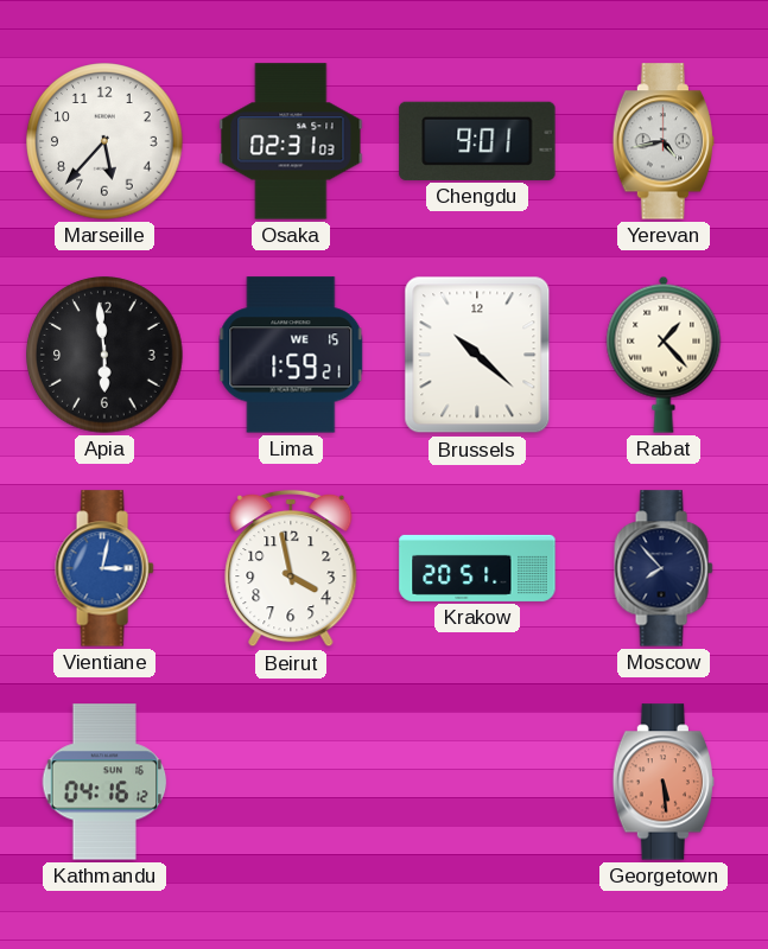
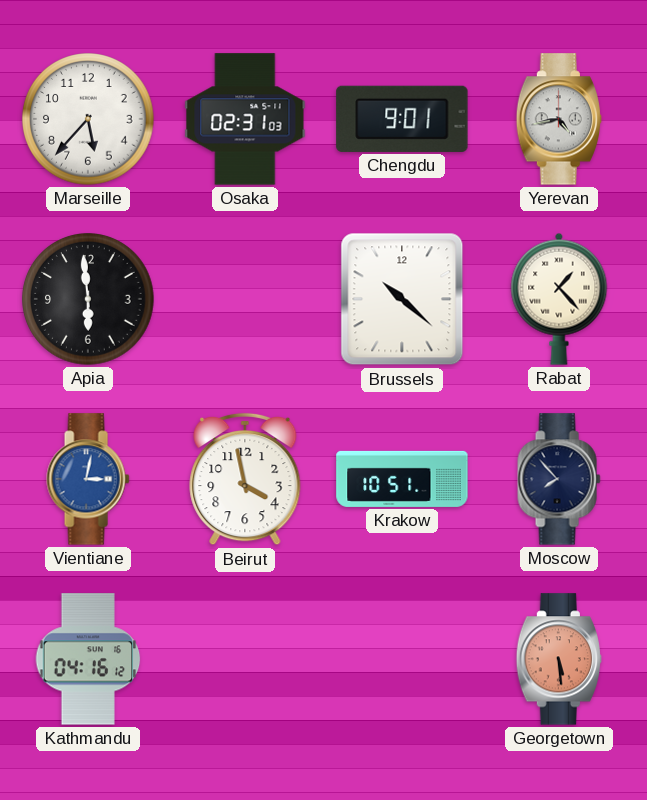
Lima: 1:59 -> none
Krakow: 20:51 -> 10:51
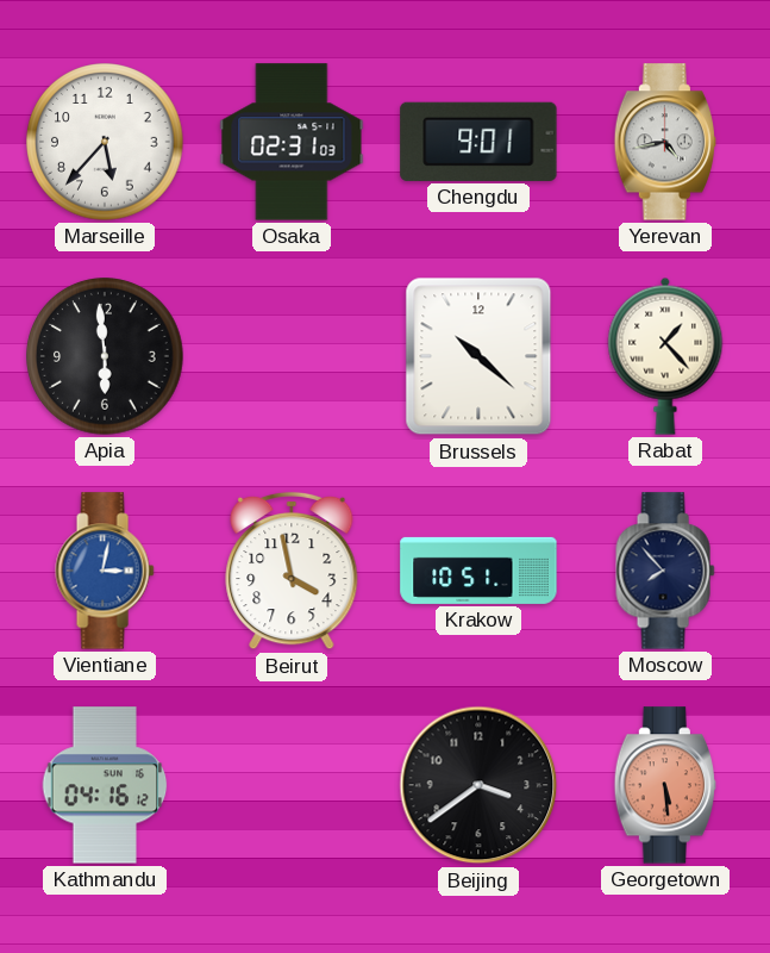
Beijing: none -> 3:39
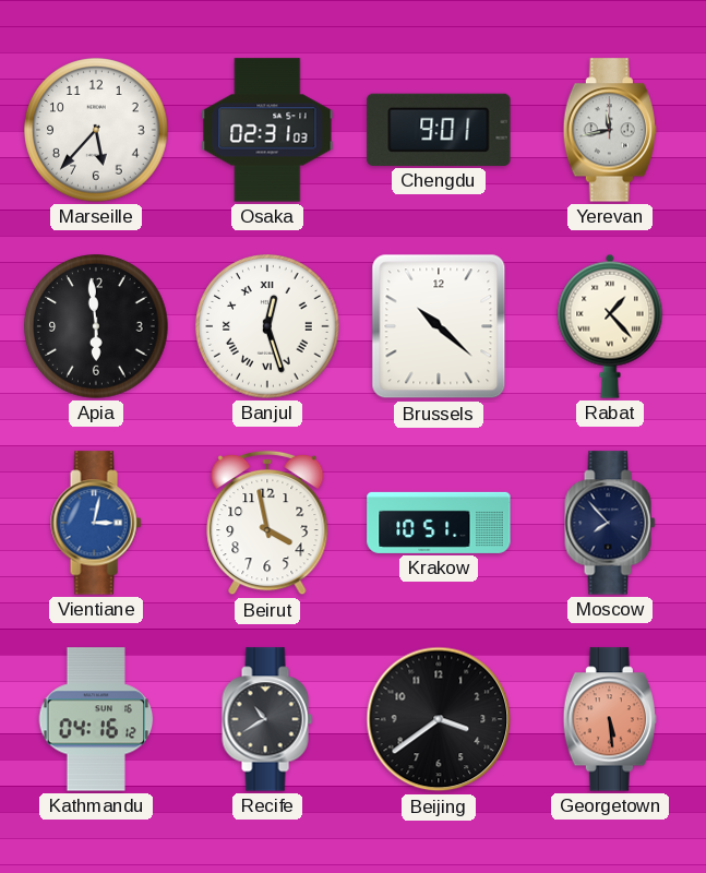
Yerevan: 4:43 -> 11:43
Banjul: none -> 12:27
Recife: none -> 10:40
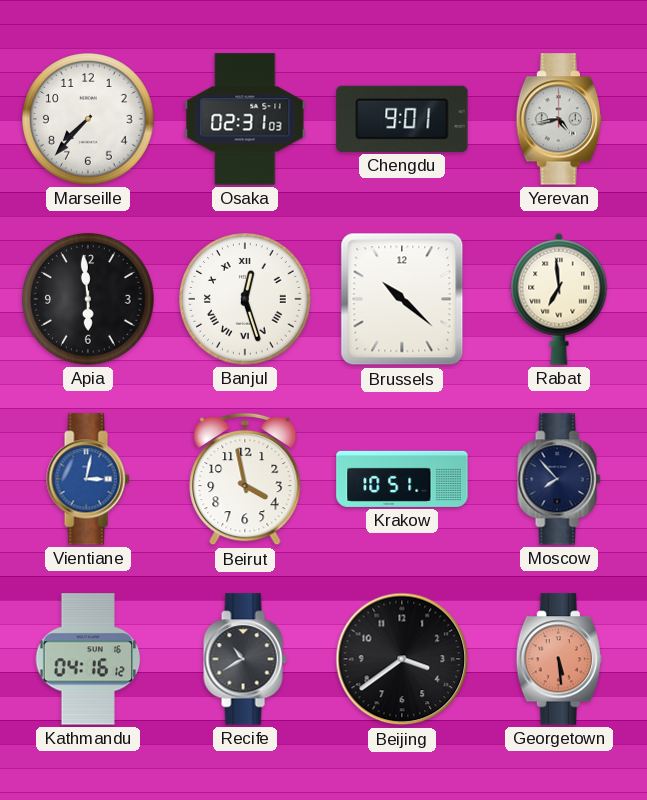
Marseille: 5:37 -> 7:37
Yerevan: 11:43 -> 4:43
Rabat: 1:23 -> 6:59
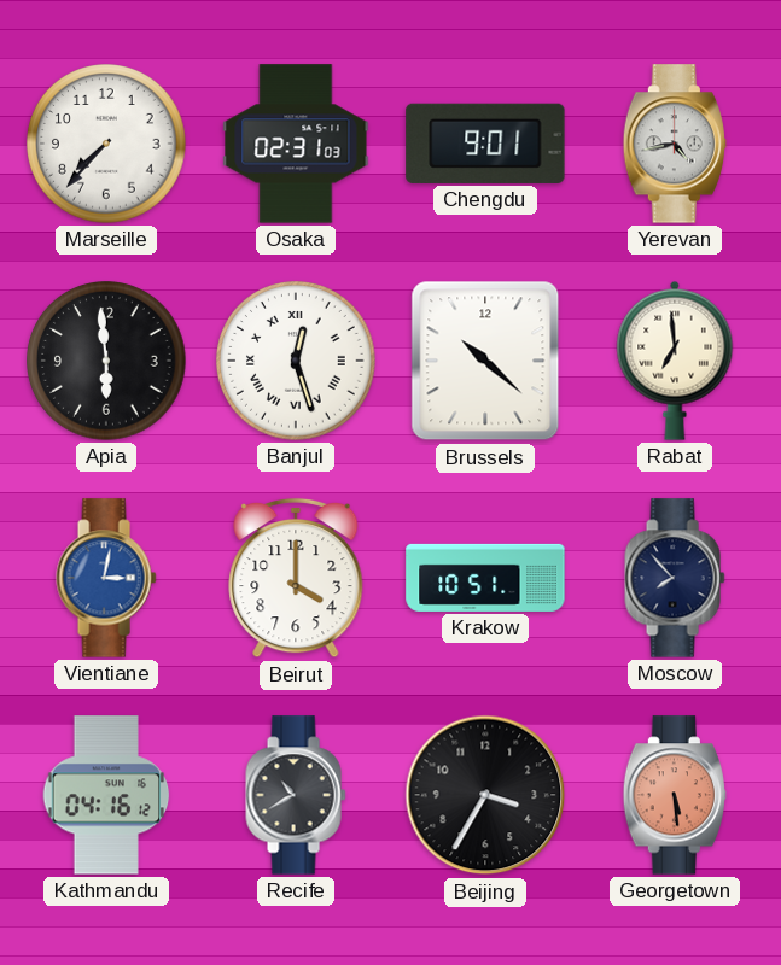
Beirut: 3:58 -> 4:00
Beijing: 3:39 -> 3:35
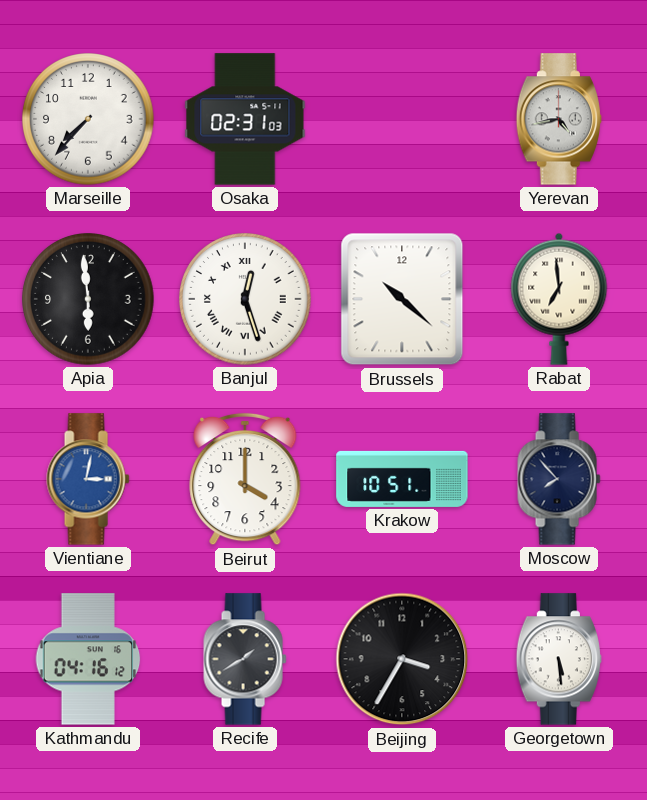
Chengdu: 9:01 -> none
Recife: 10:40 -> 1:40
Georgetown dial: salmon -> white
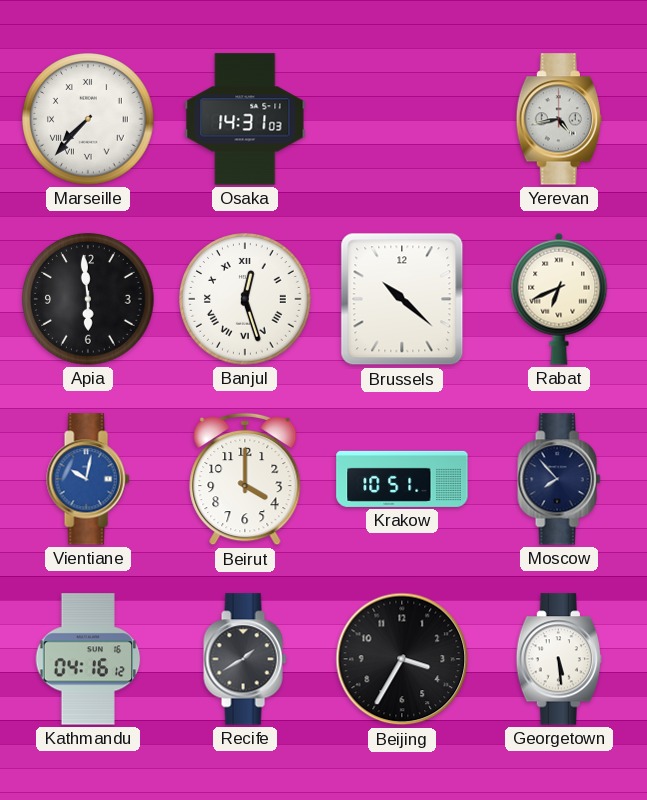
Marseille numerals: Arabic -> Roman
Osaka: 02:31 -> 14:31
Rabat: 6:59 -> 6:41
Vientiane: 3:02 -> 10:02
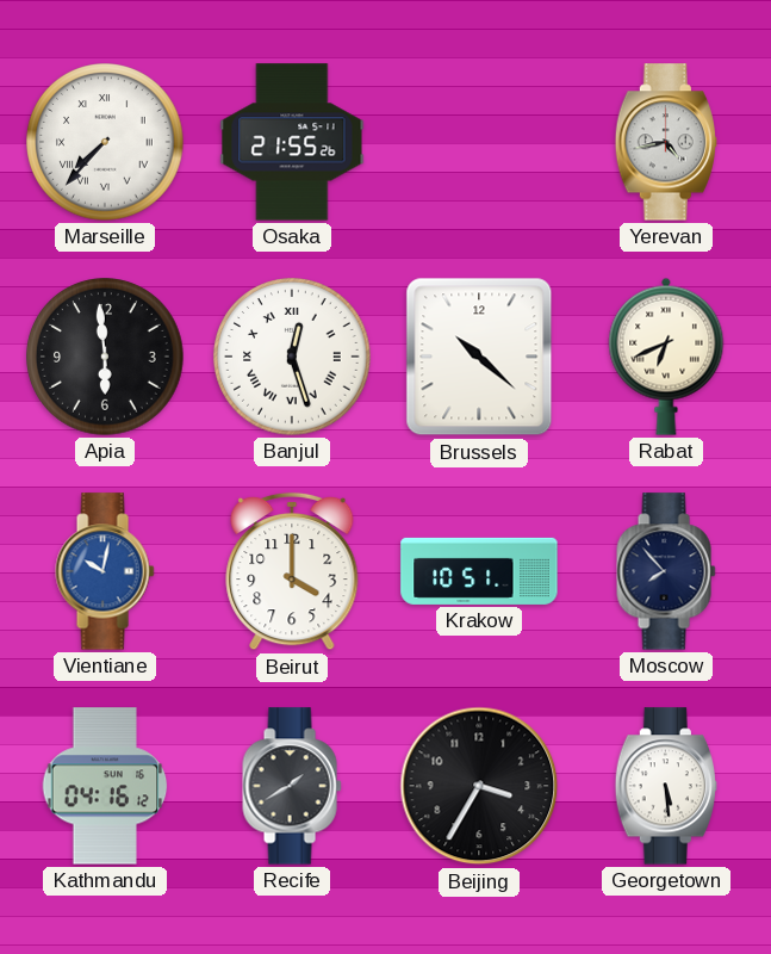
Osaka: 14:31 -> 21:55
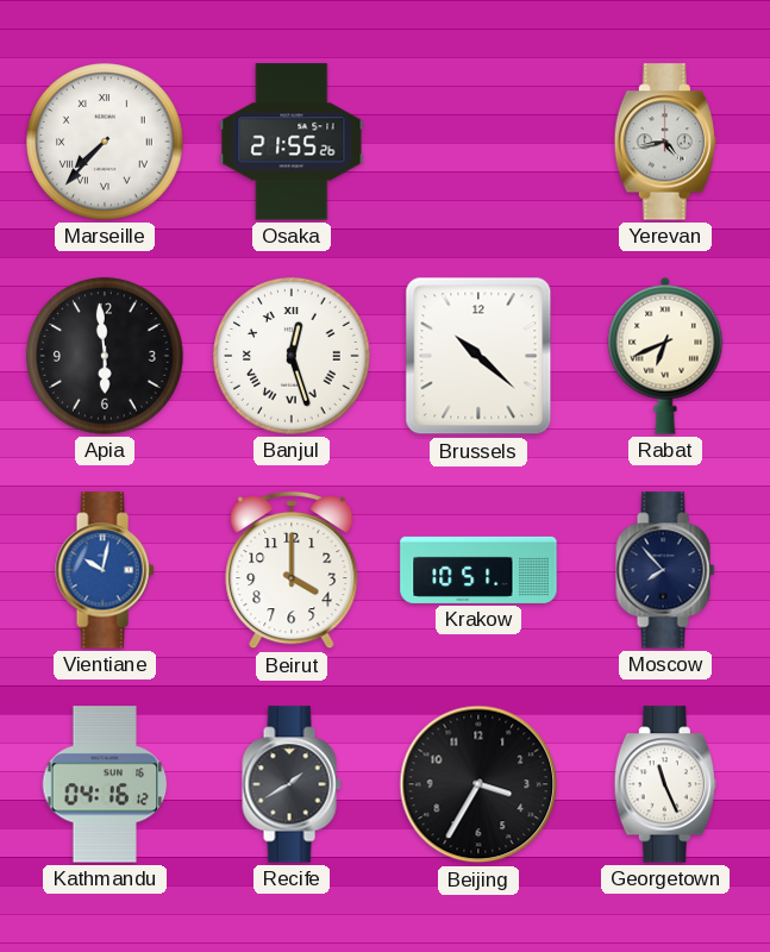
Georgetown: 5:29 -> 11:26
